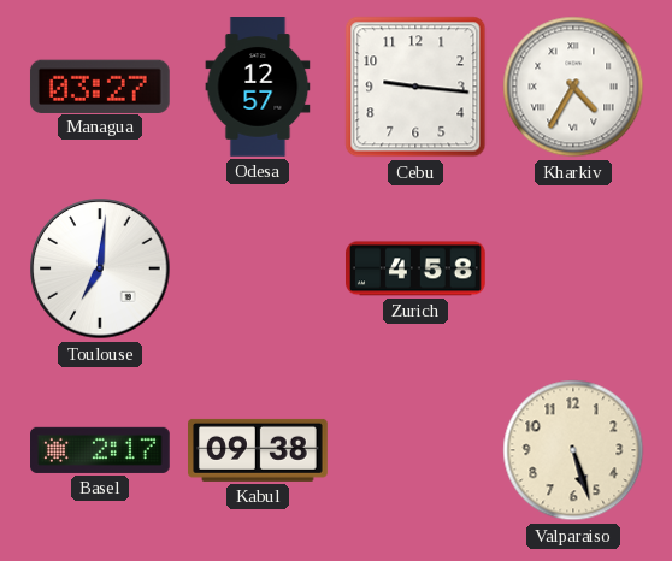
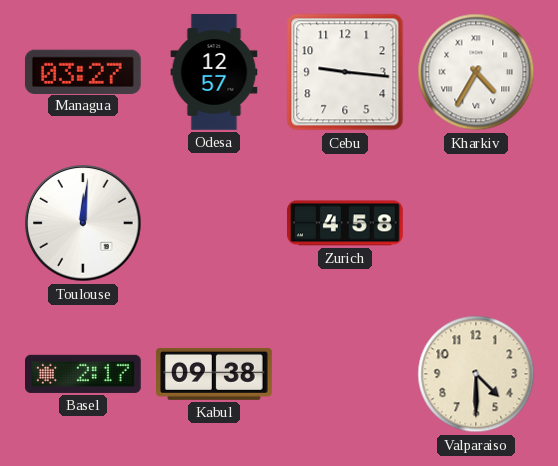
Toulouse: 7:01 -> 12:01
Valparaiso: 5:27 -> 4:30
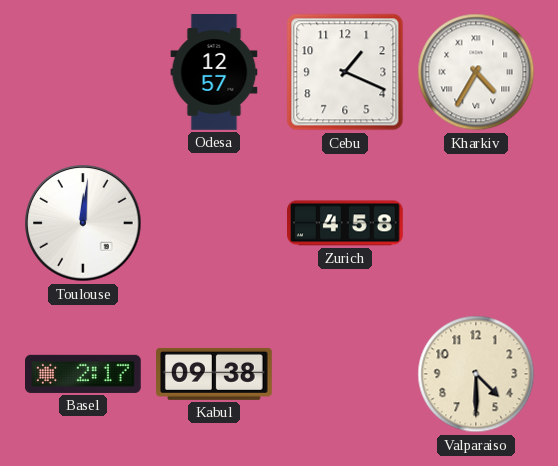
Managua: 03:27 -> none
Cebu: 9:16 -> 1:19
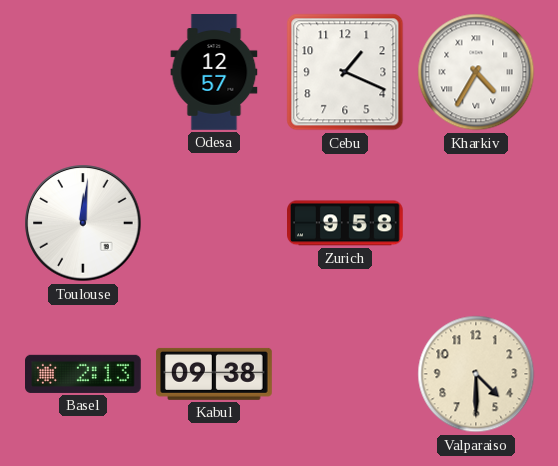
Zurich: 4:58 -> 9:58
Basel: 2:17 -> 2:13
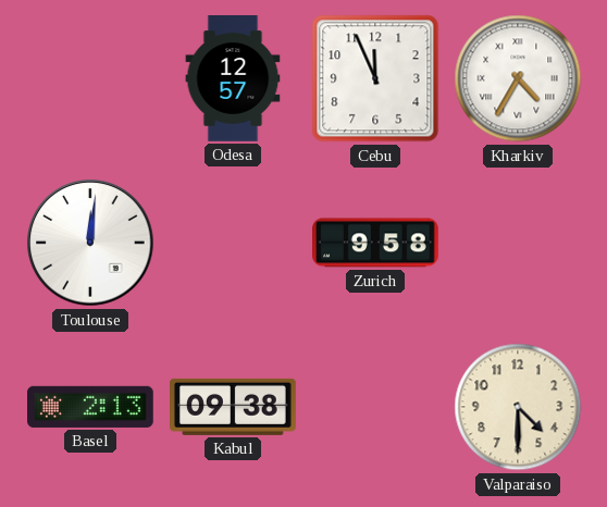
Cebu: 1:19 -> 11:56
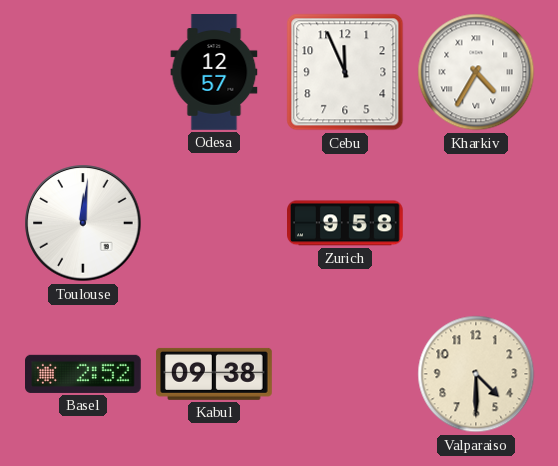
Basel: 2:13 -> 2:52
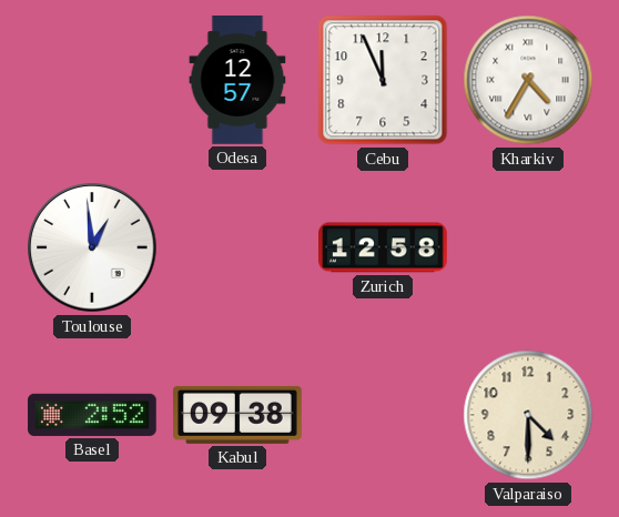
Toulouse: 12:01 -> 12:59
Zurich: 9:58 -> 12:58
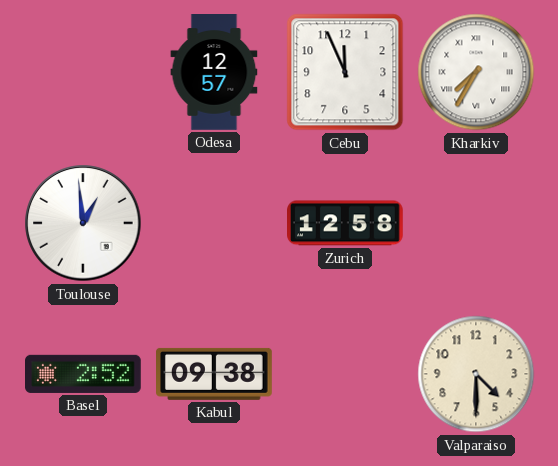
Kharkiv: 4:35 -> 7:35
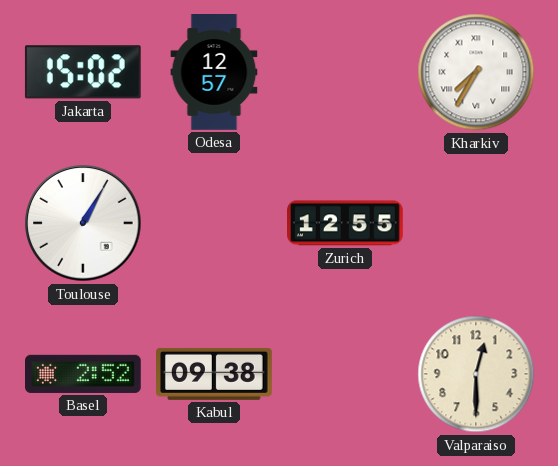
Jakarta: none -> 15:02
Cebu: 11:56 -> none
Toulouse: 12:59 -> 1:05
Zurich: 12:58 -> 12:55
Valparaiso: 4:30 -> 12:30
